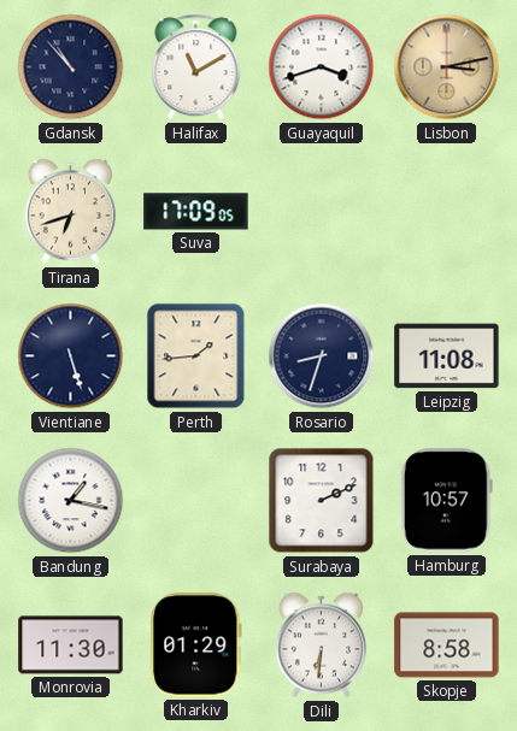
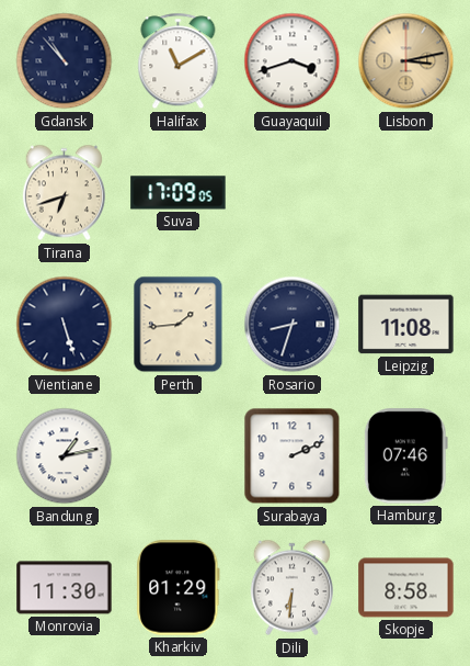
Bandung: 1:17 -> 1:13
Hamburg: 10:57 -> 07:46
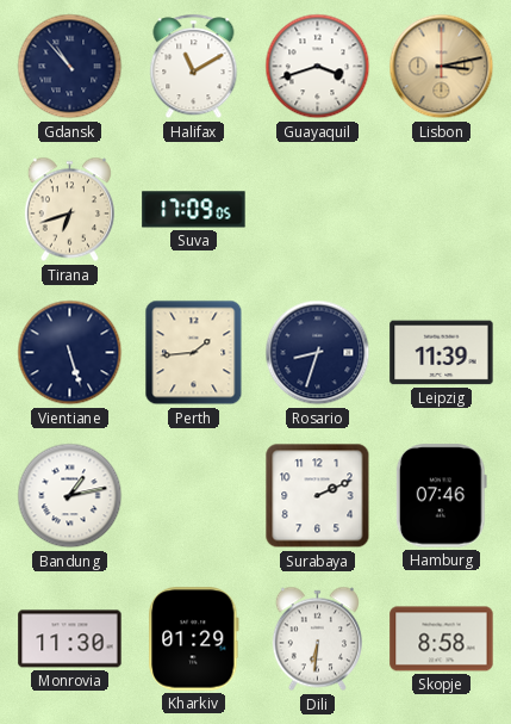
Leipzig: 11:08 -> 11:39
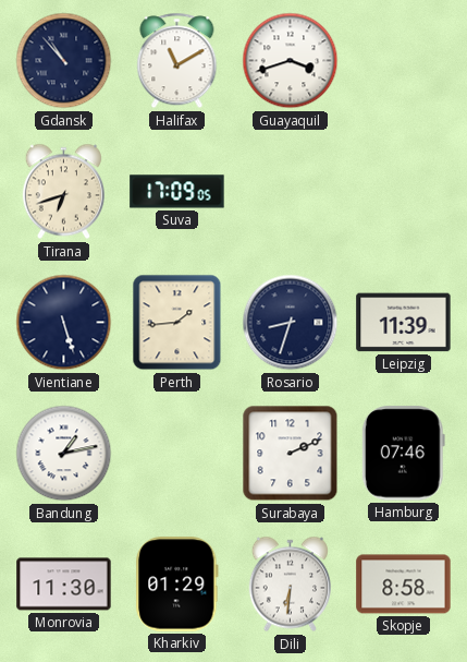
Lisbon: 3:13 -> none
